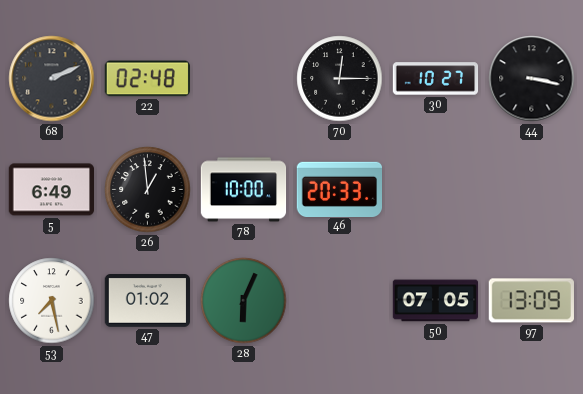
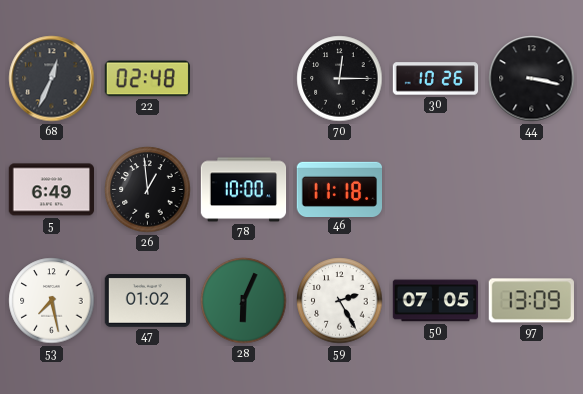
68: 2:11 -> 12:34
30: 10:27 -> 10:26
46: 20:33 -> 11:18
59: none -> 2:25
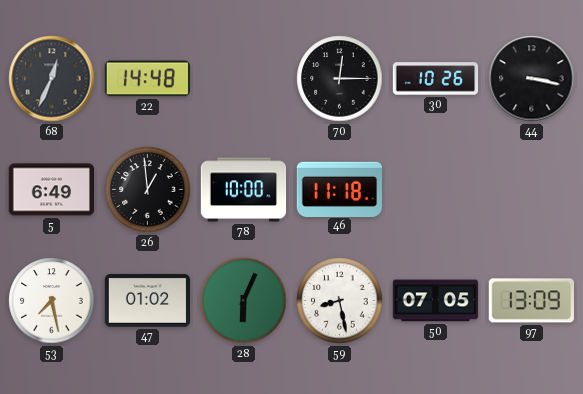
22: 02:48 -> 14:48
59: 2:25 -> 8:28
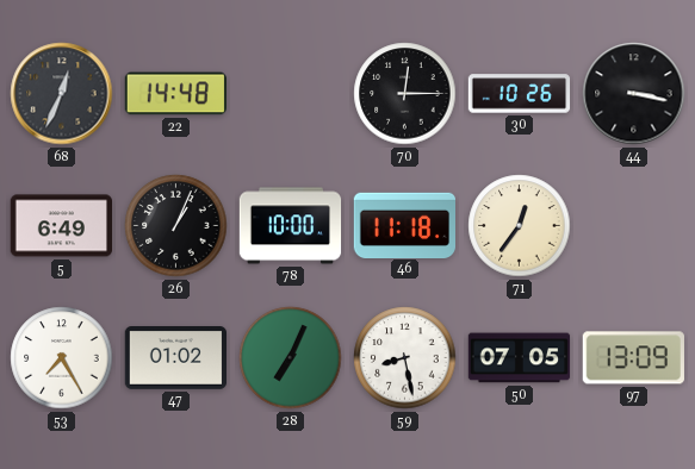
26: 12:59 -> 1:04
71: none -> 12:36
53: 7:28 -> 7:25
28: 6:04 -> 7:04
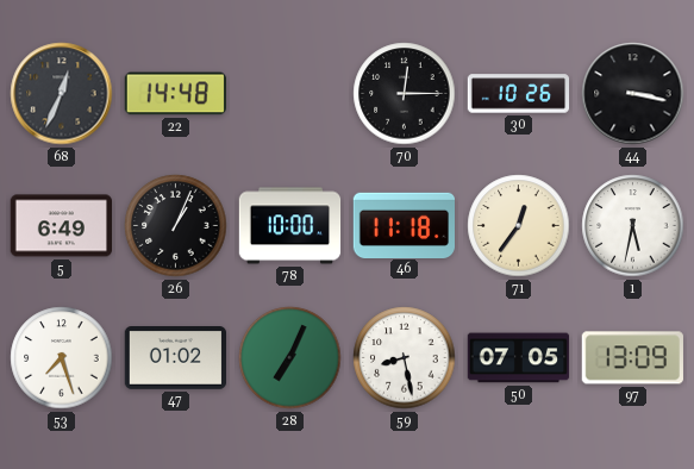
1: none -> 5:32
53: 7:25 -> 7:27
